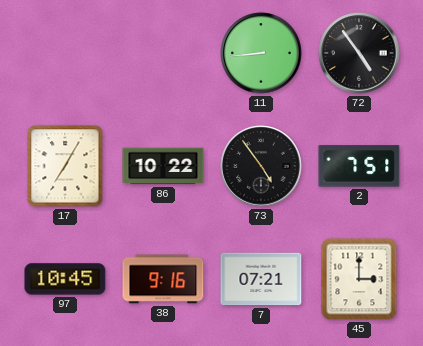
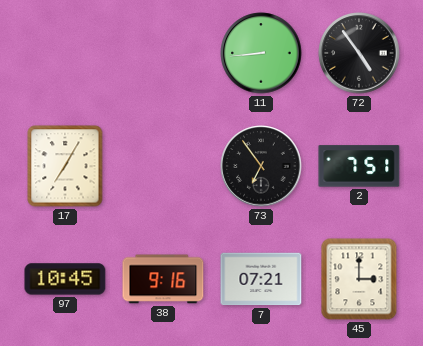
86: 10:22 -> none
73: 4:54 -> 6:54
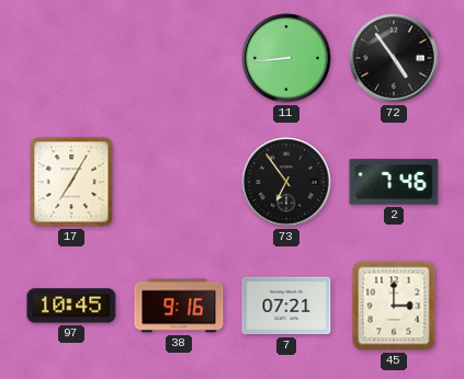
2: 7:51 -> 7:46
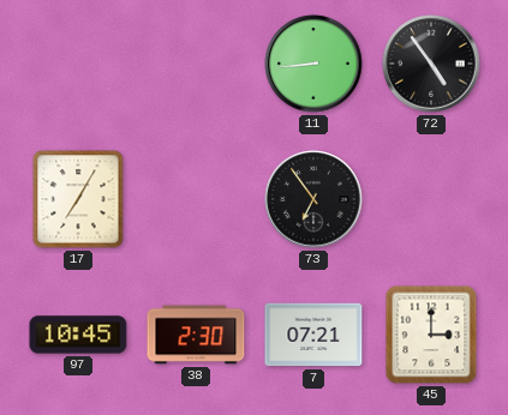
2: 7:46 -> none
38: 9:16 -> 2:30
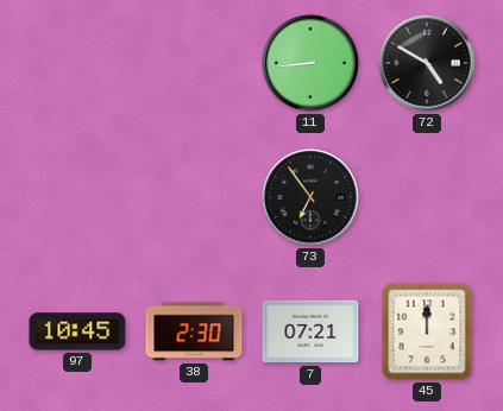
72: 4:54 -> 4:50
17: 7:05 -> none
45: 3:00 -> 12:00
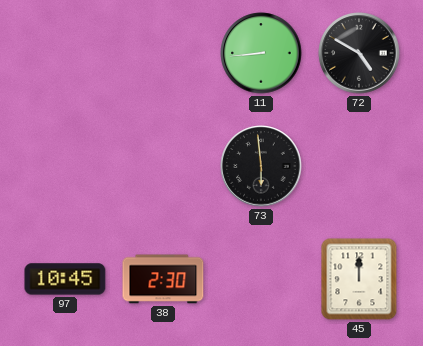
73: 6:54 -> 5:59
7: 07:21 -> none
